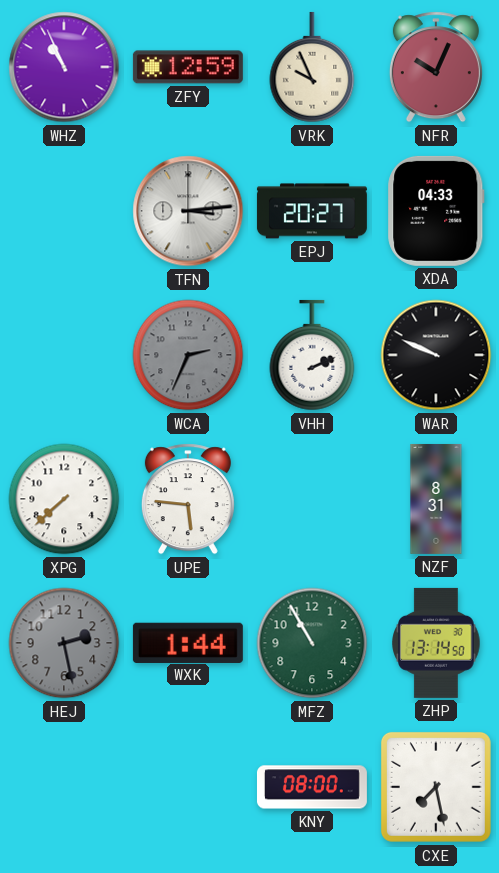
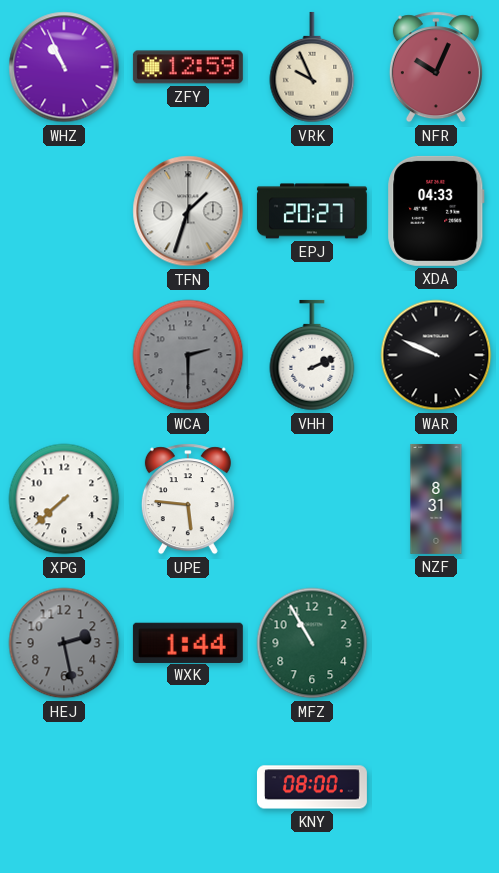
TFN: 3:14 -> 1:33
WCA: 2:34 -> 2:30
ZHP: 13:14 -> none
CXE: 7:28 -> none
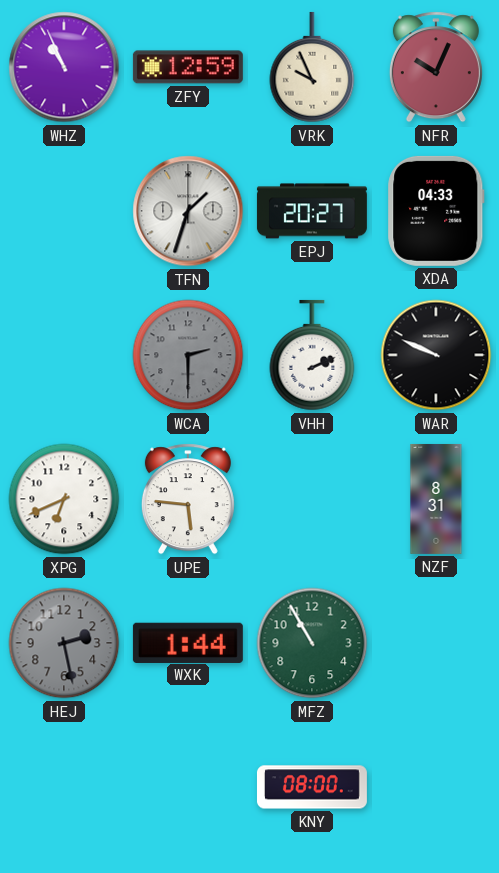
XPG: 7:38 -> 6:41
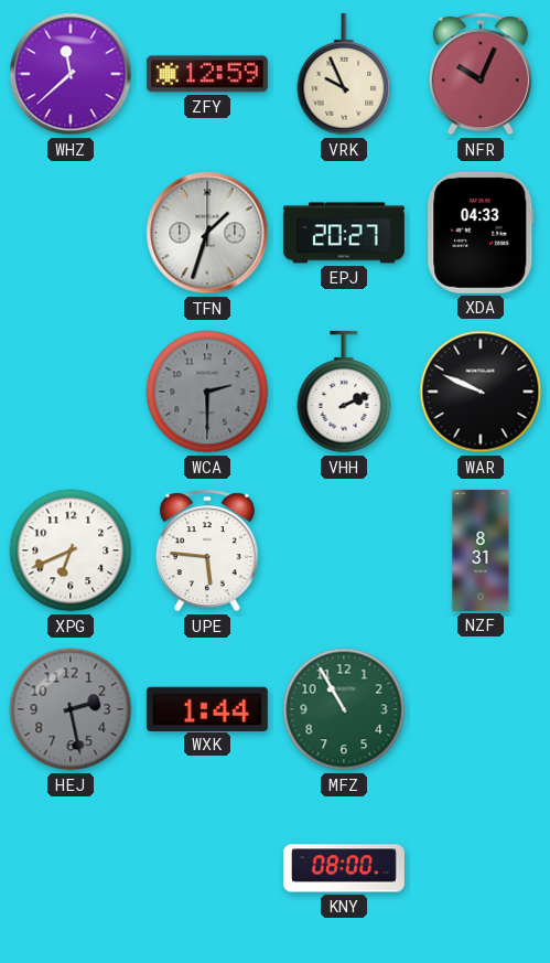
WHZ: 10:56 -> 11:38
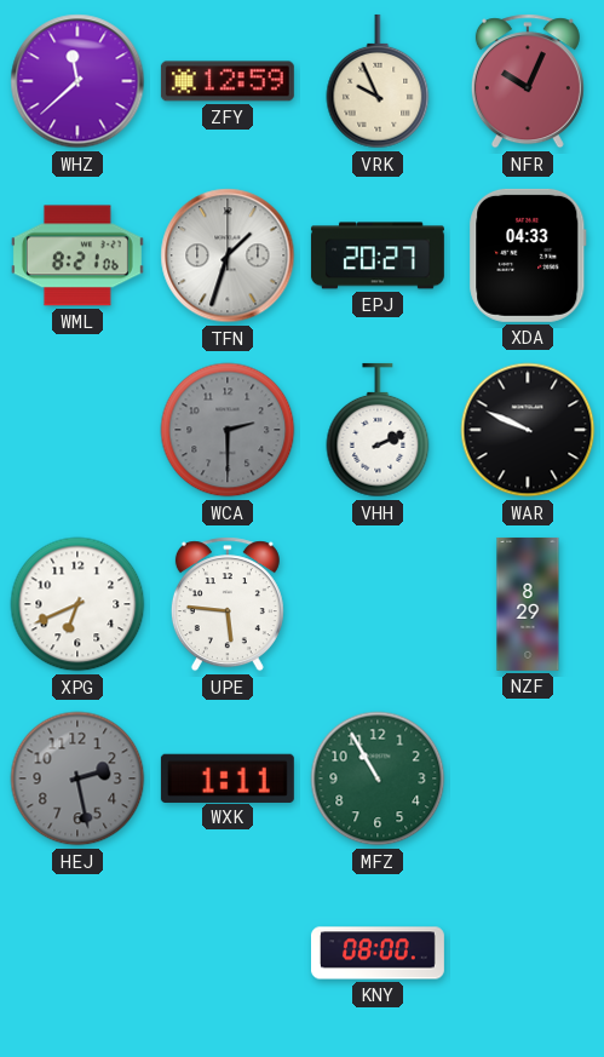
WML: none -> 8:21
NZF: 8:31 -> 8:29
WXK: 1:44 -> 1:11
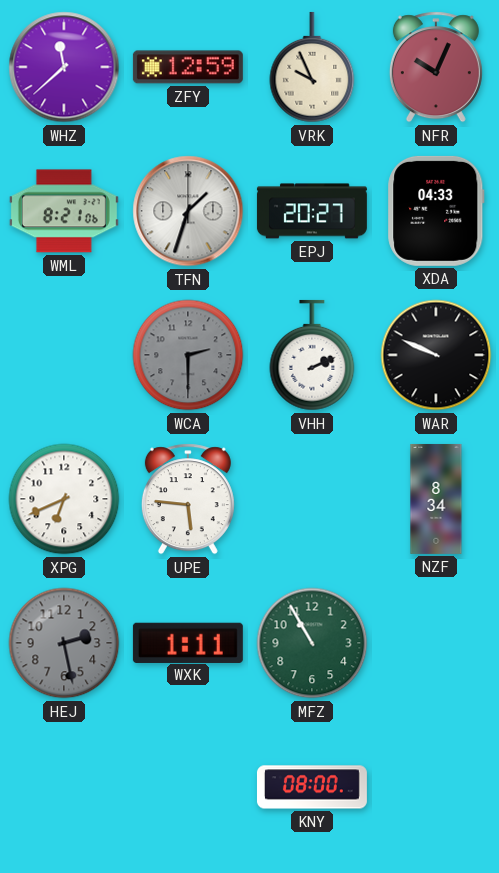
NZF: 8:29 -> 8:34
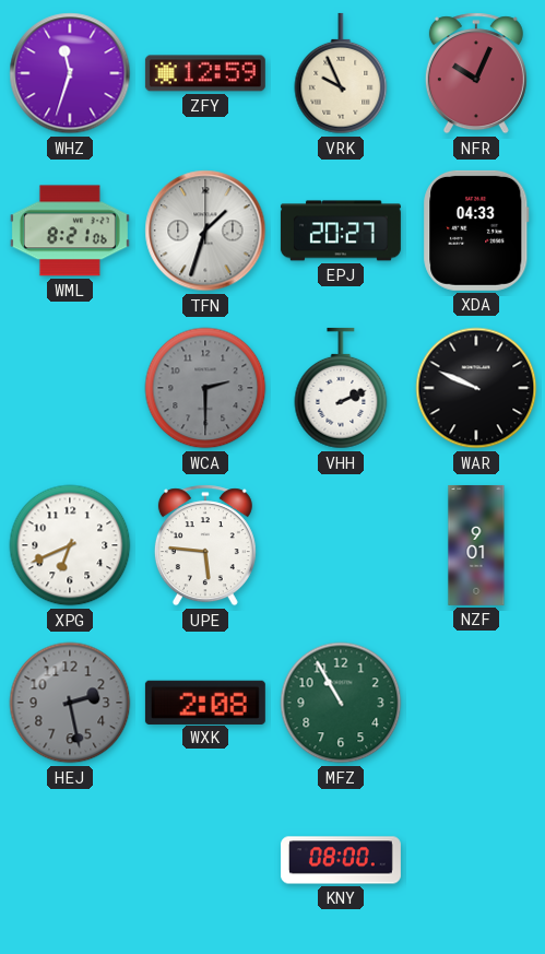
WHZ: 11:38 -> 11:33
NZF: 8:34 -> 9:01
WXK: 1:11 -> 2:08
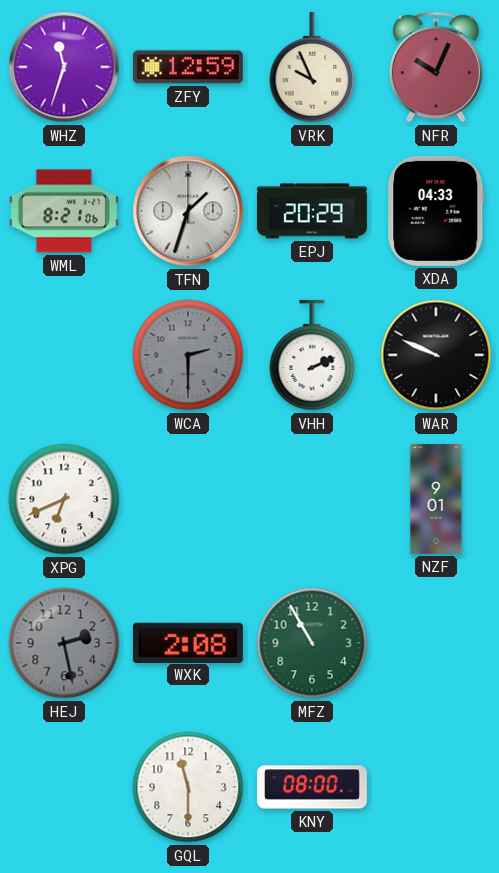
EPJ: 20:27 -> 20:29
UPE: 5:46 -> none
GQL: none -> 11:30
